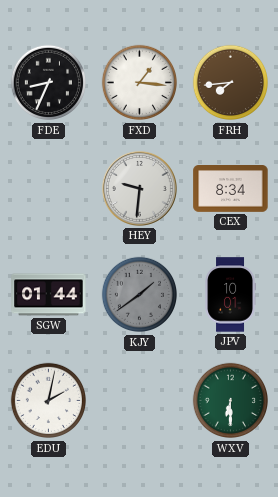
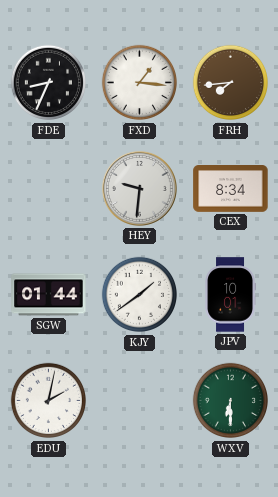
KJY dial: grey -> white
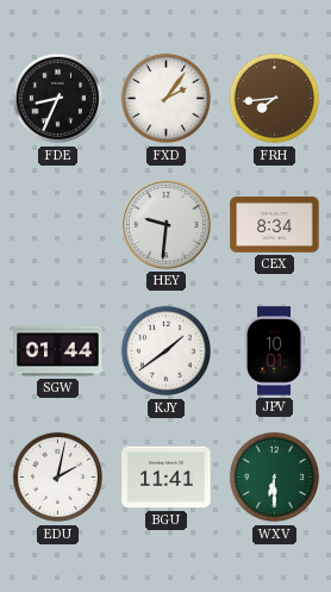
FXD: 1:16 -> 2:06
BGU: none -> 11:41
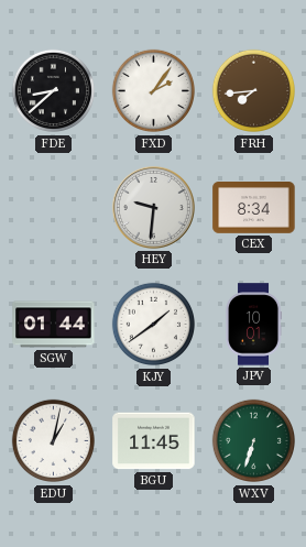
FDE: 8:34 -> 8:38
EDU: 2:02 -> 1:02
BGU: 11:41 -> 11:45
WXV: 6:30 -> 6:33
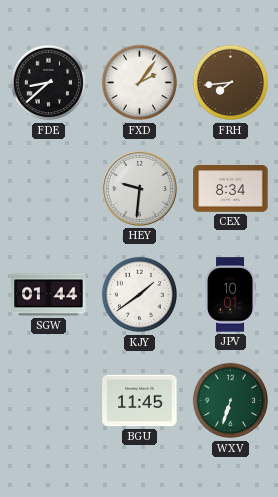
EDU: 1:02 -> none
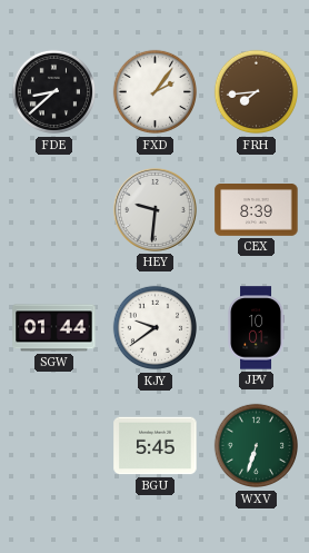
CEX: 8:34 -> 8:39
KJY: 1:39 -> 9:39
BGU: 11:45 -> 5:45
